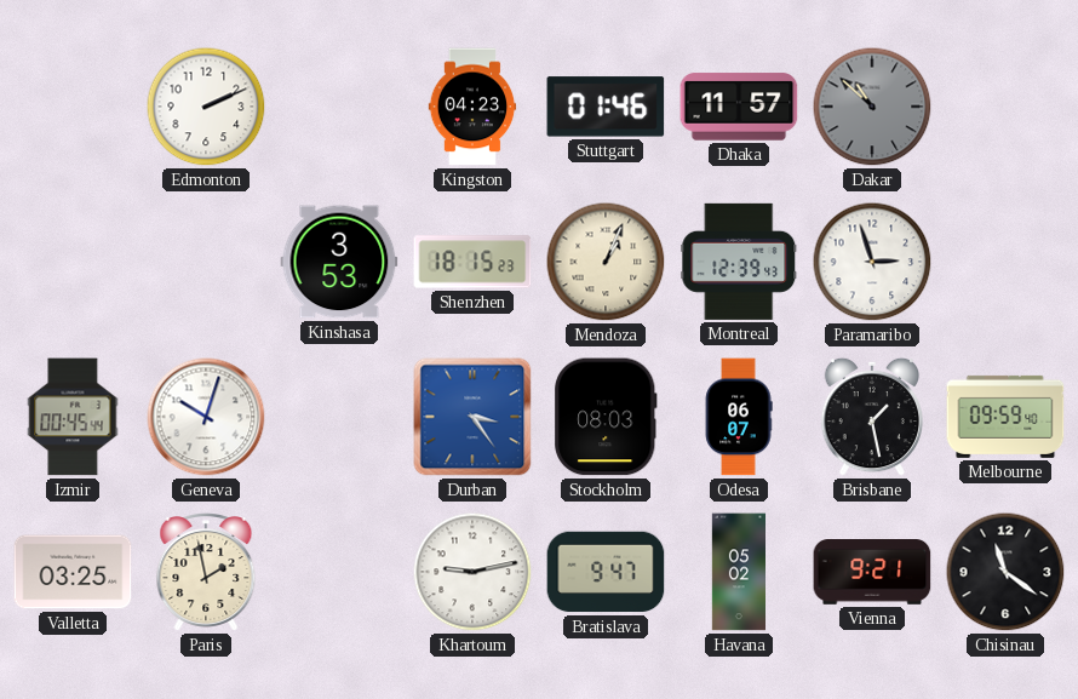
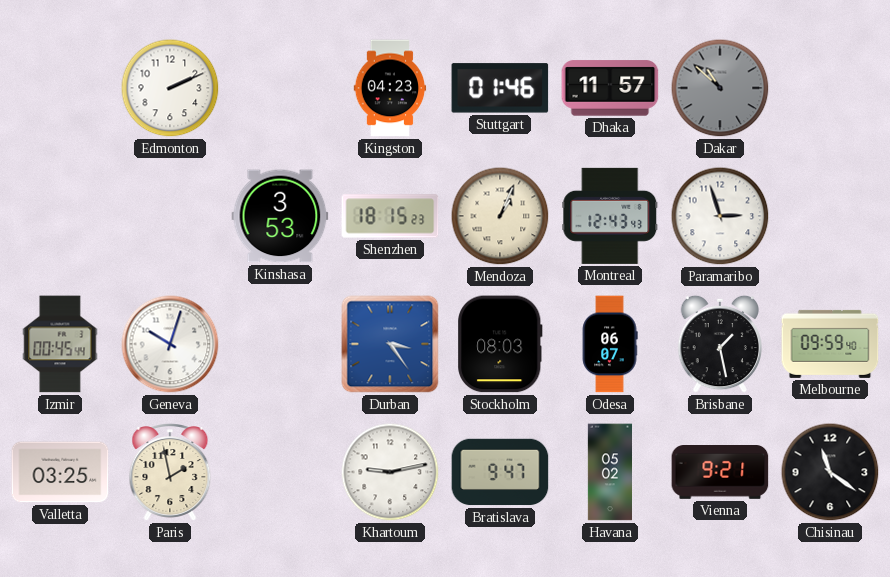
Montreal: 12:39 -> 12:43
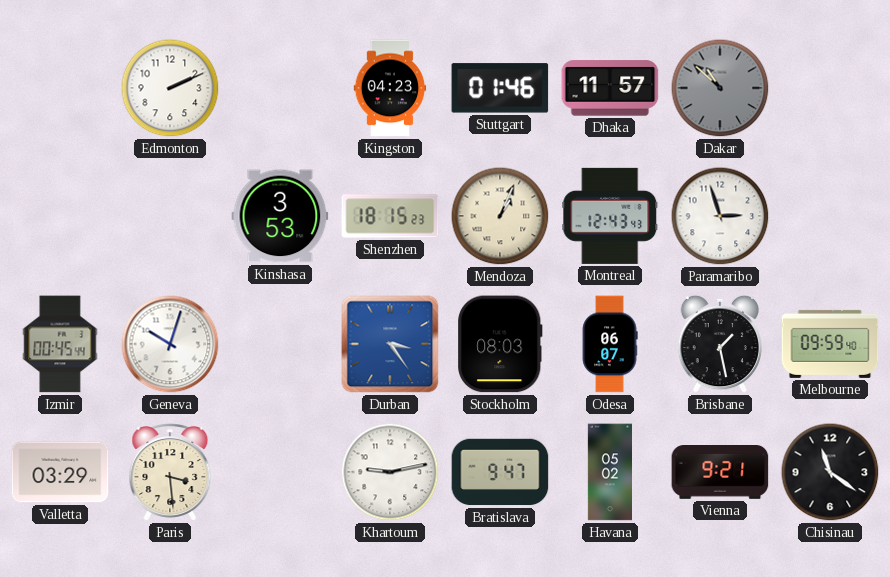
Valletta: 03:25 -> 03:29
Paris: 1:58 -> 3:29
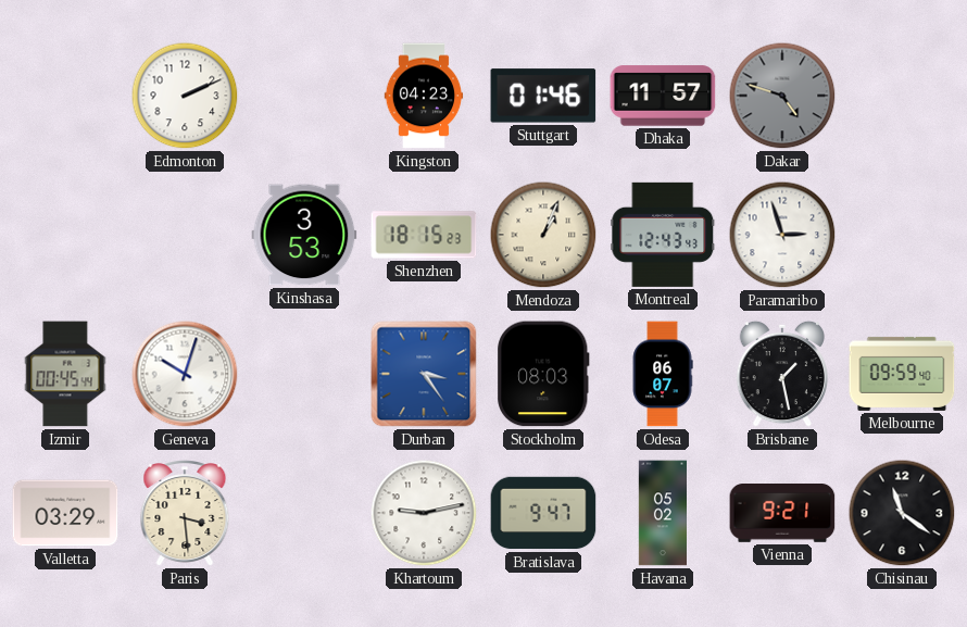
Dakar: 10:52 -> 4:48
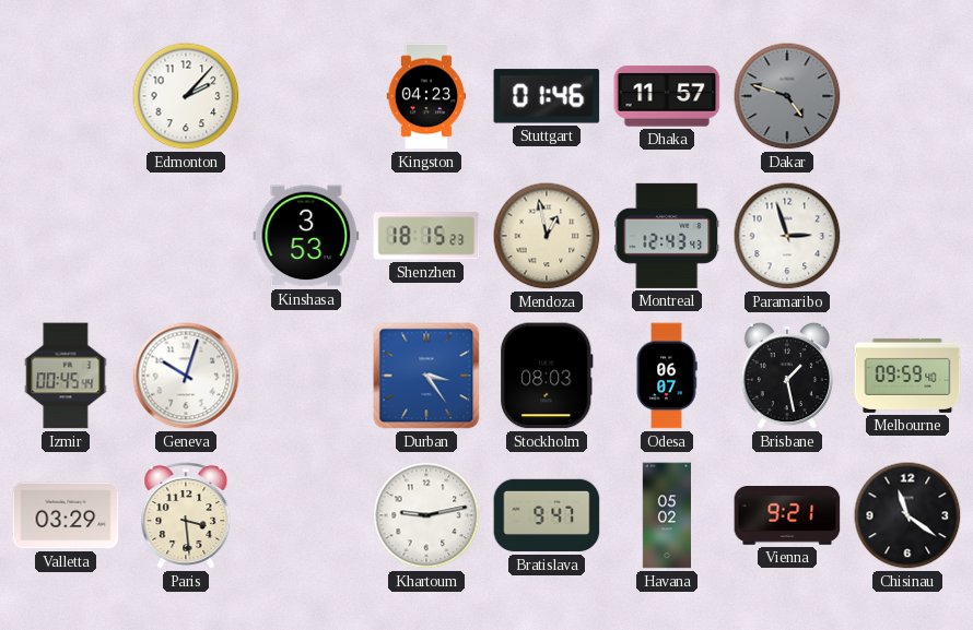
Edmonton: 2:11 -> 2:07
Mendoza: 1:04 -> 12:58
